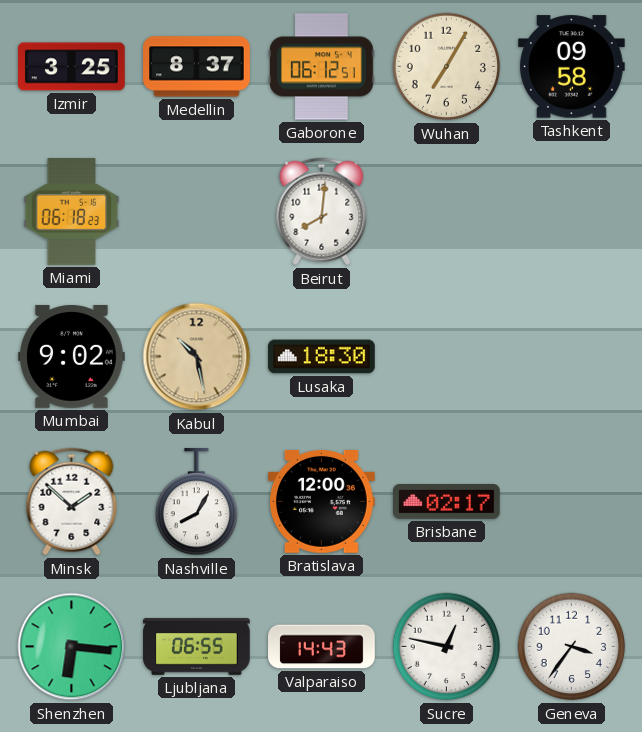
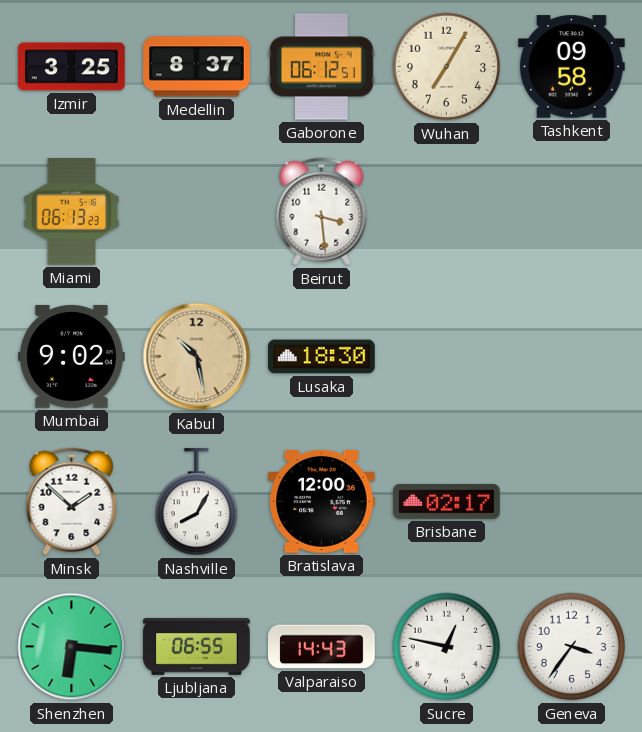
Miami: 06:18 -> 06:13
Beirut: 8:01 -> 3:29
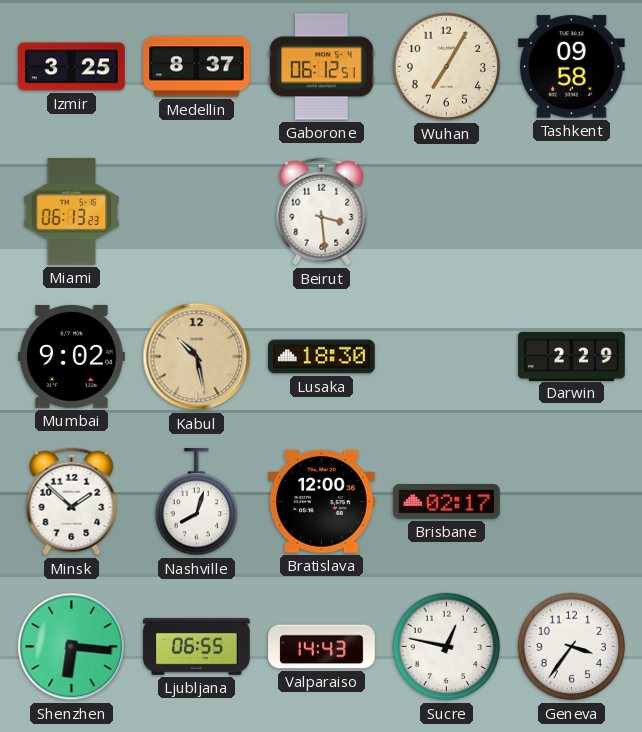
Darwin: none -> 2:29
Nashville: 8:05 -> 8:03
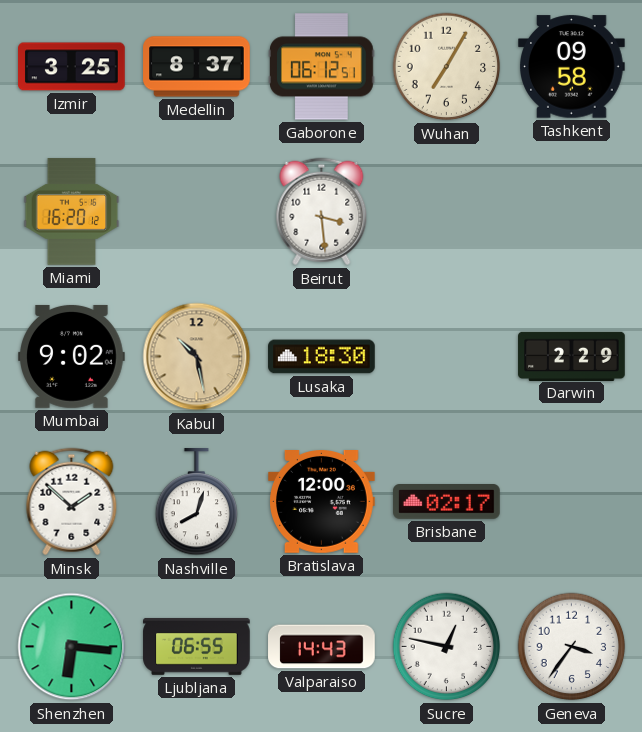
Miami: 06:13 -> 16:20
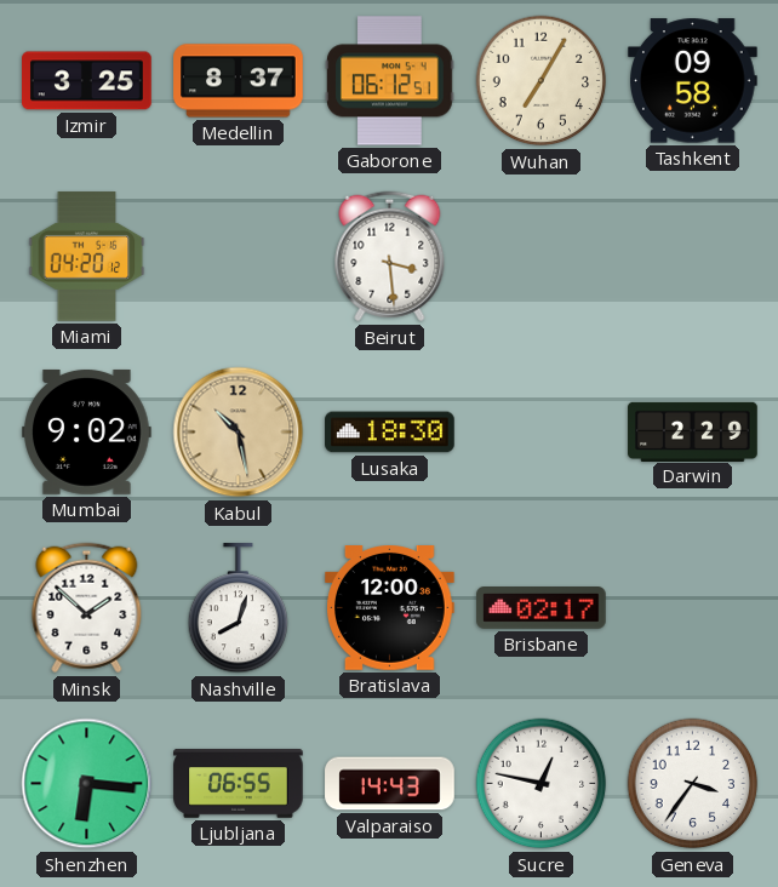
Miami: 16:20 -> 04:20
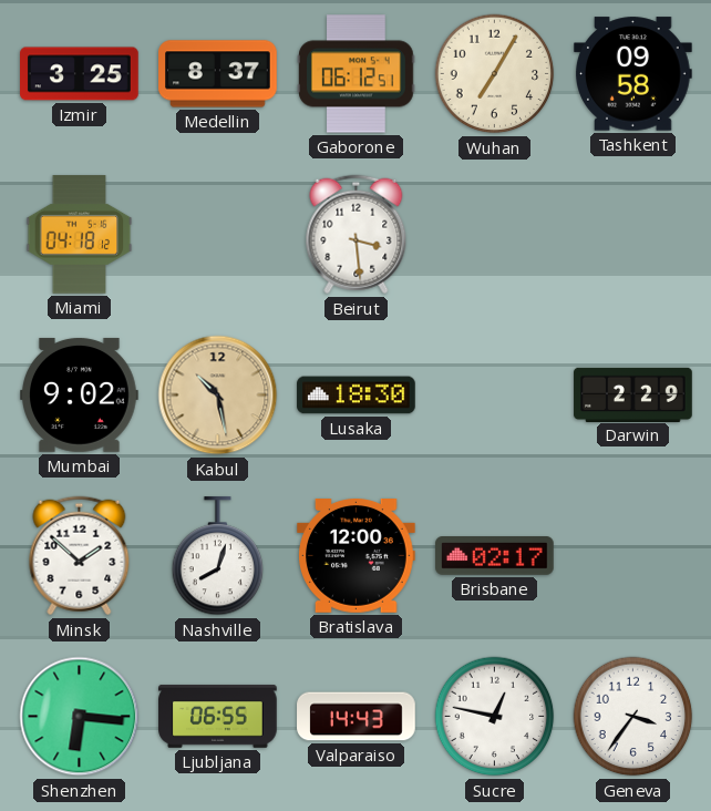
Miami: 04:20 -> 04:18
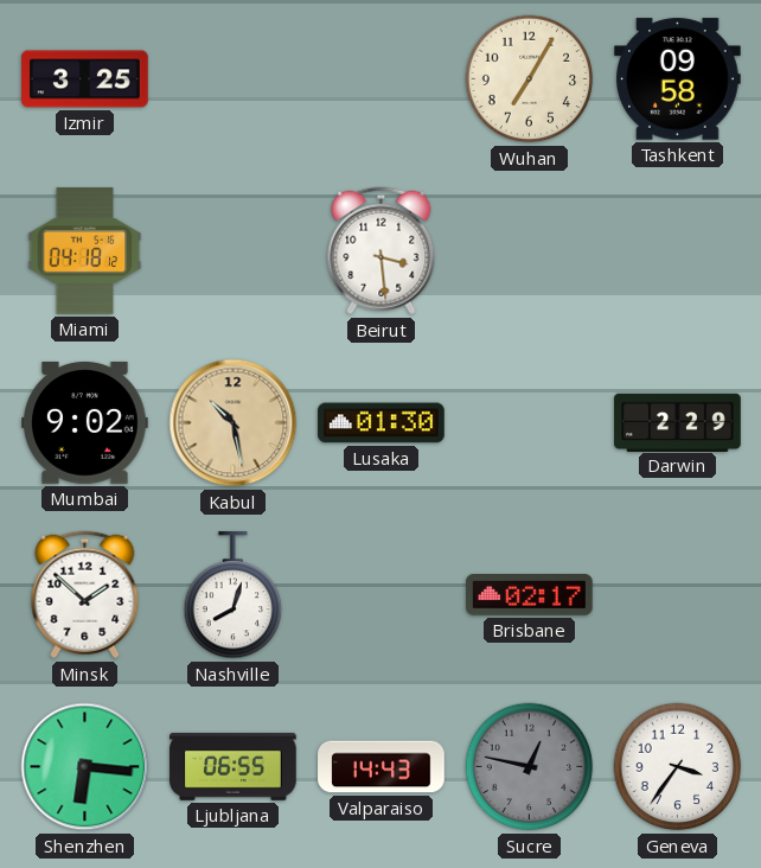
Medellin: 8:37 -> none
Gaborone: 06:12 -> none
Lusaka: 18:30 -> 01:30
Bratislava: 12:00 -> none
Sucre dial: white -> grey
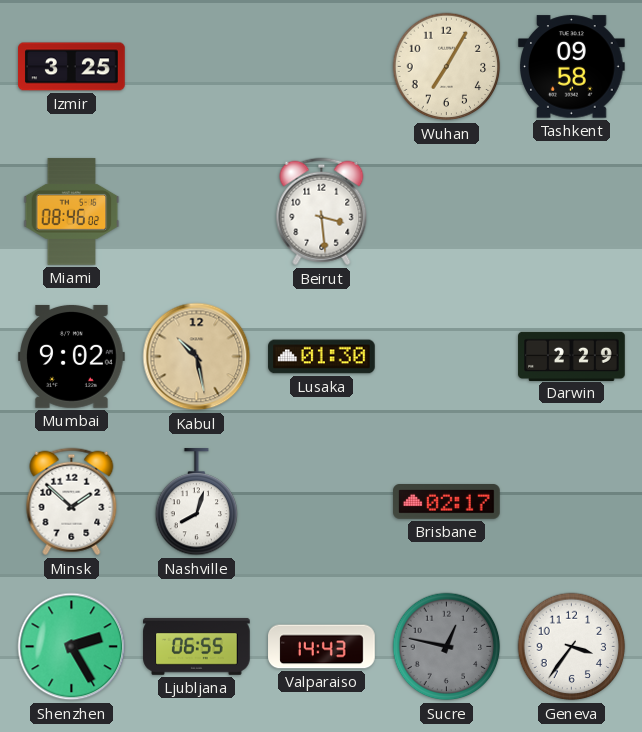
Miami: 04:18 -> 08:46
Shenzhen: 6:16 -> 2:25
